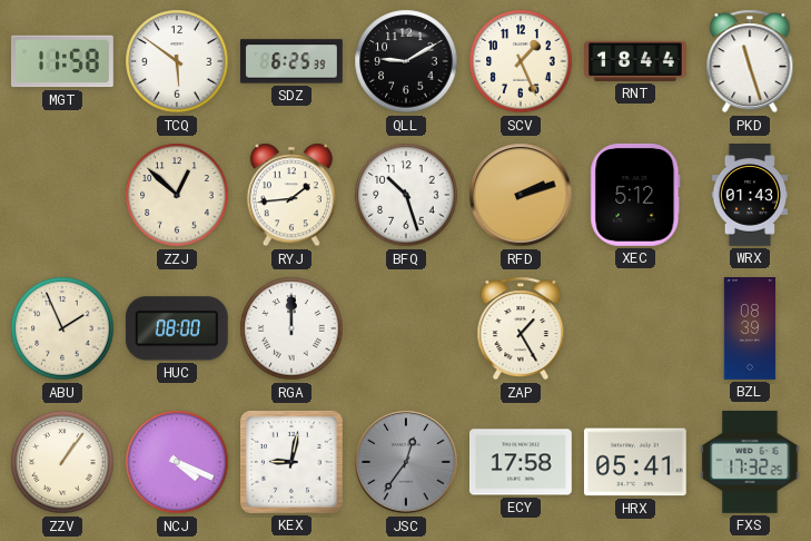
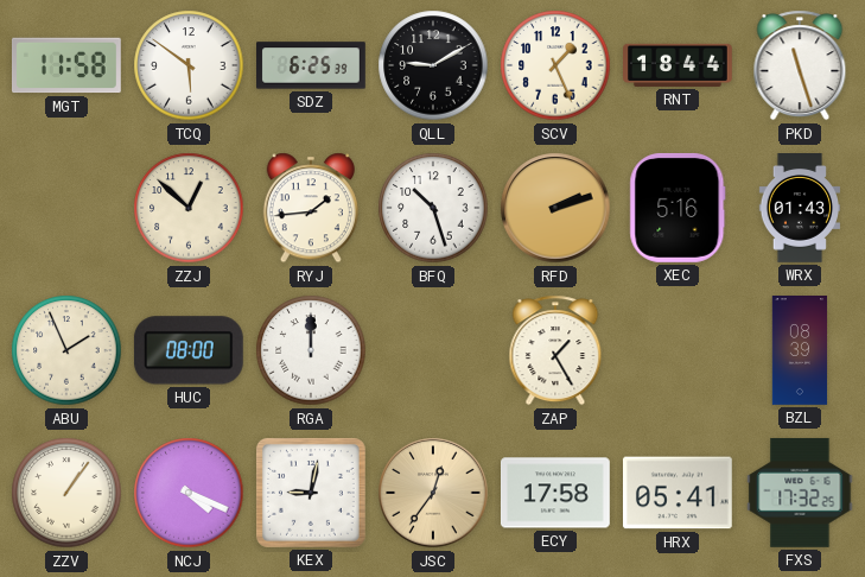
XEC: 5:12 -> 5:16
JSC dial: grey -> champagne
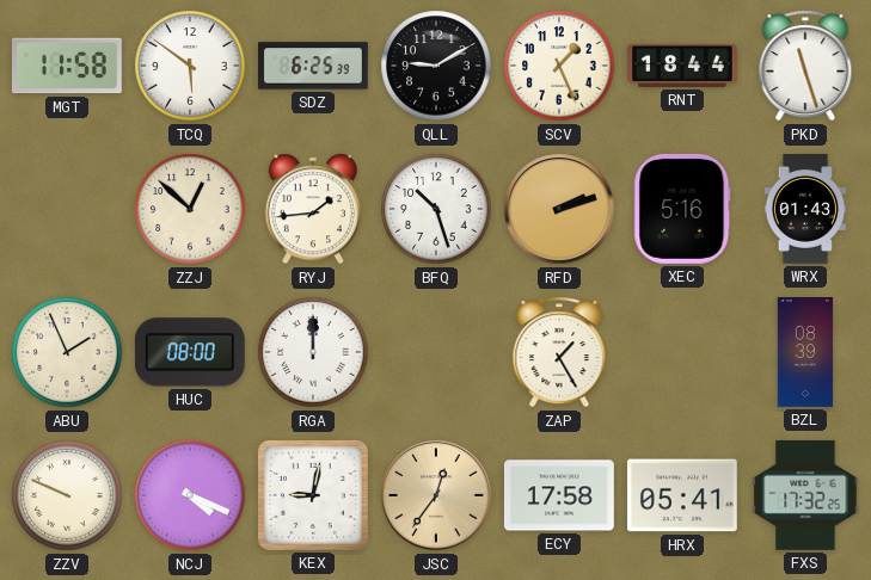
ZZV: 1:06 -> 9:49
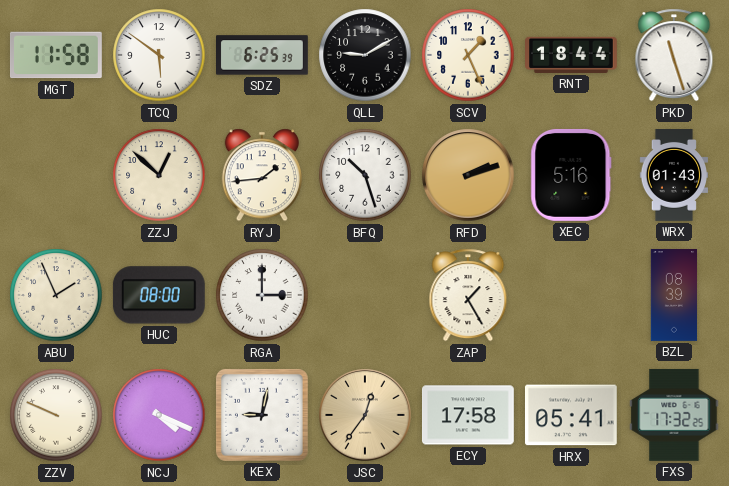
RGA: 12:00 -> 3:00
